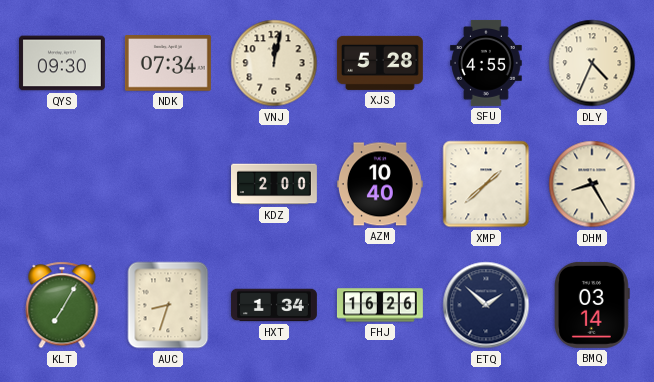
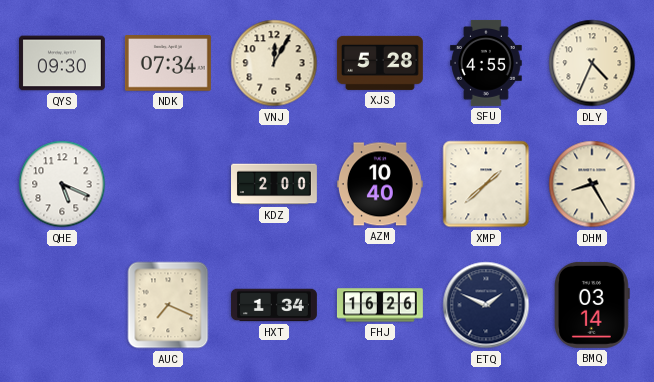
VNJ: 12:02 -> 12:05
QHE: none -> 5:19
KLT: 7:05 -> none
AUC: 8:33 -> 7:19
ETQ: 1:52 -> 1:49
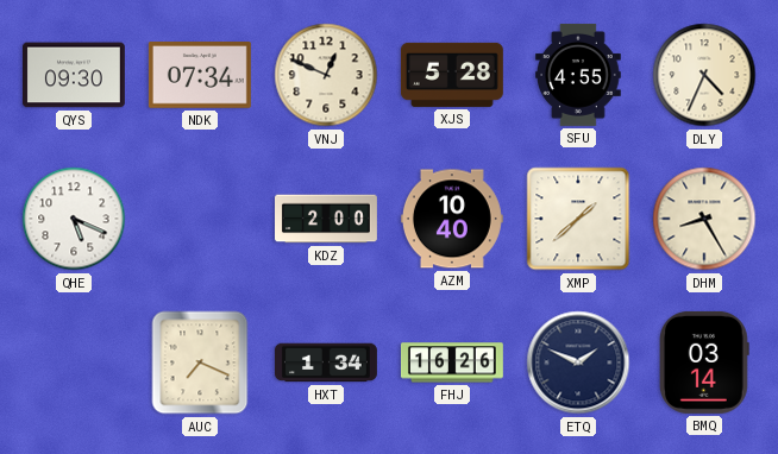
VNJ: 12:05 -> 12:49
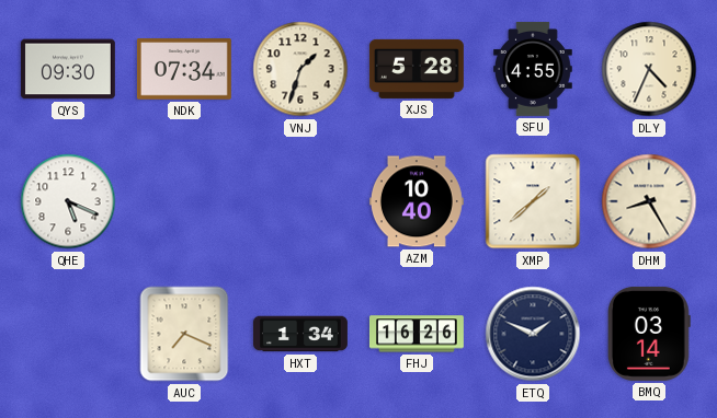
VNJ: 12:49 -> 1:33
KDZ: 2:00 -> none
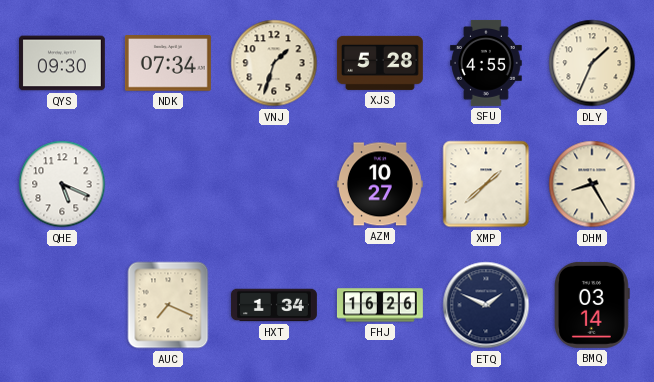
DLY: 4:34 -> 1:34
AZM: 10:40 -> 10:27
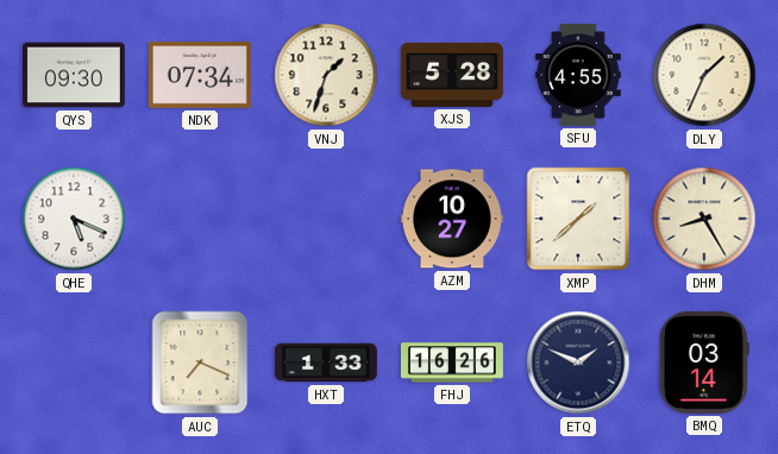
HXT: 1:34 -> 1:33
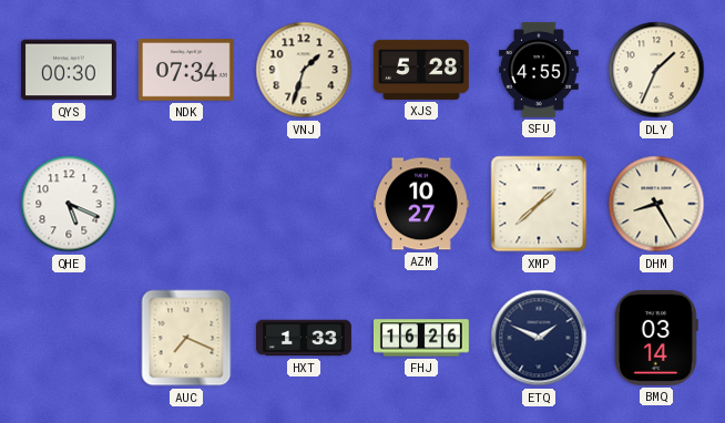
QYS: 09:30 -> 00:30
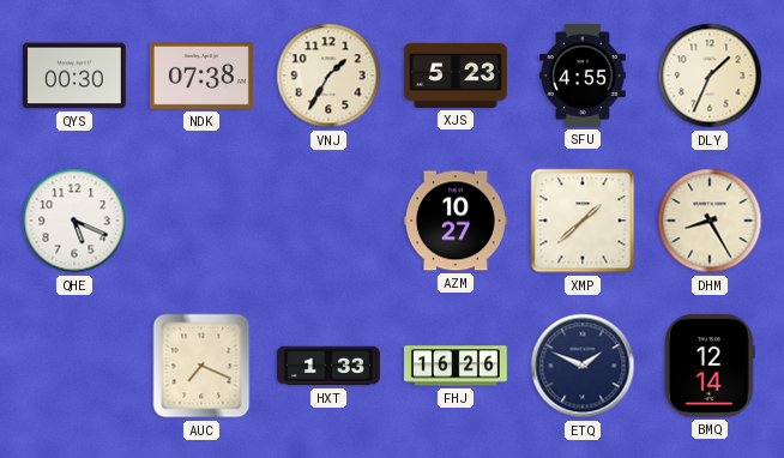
NDK: 07:34 -> 07:38
VNJ: 1:33 -> 1:35
XJS: 5:28 -> 5:23
BMQ: 03:14 -> 12:14
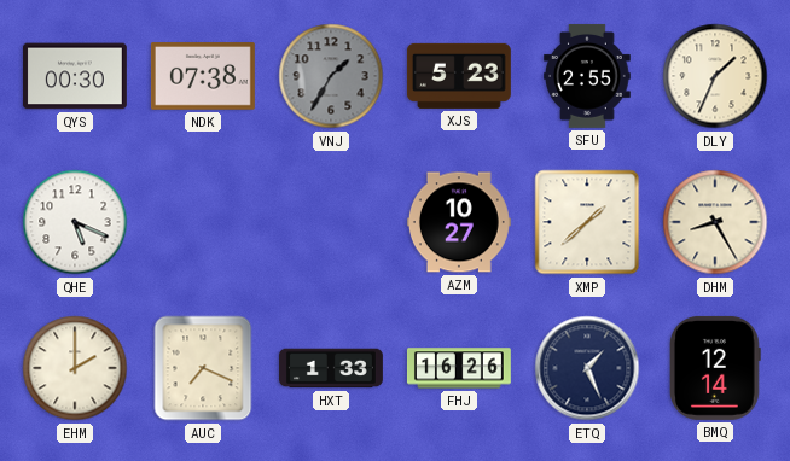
VNJ dial: cream -> grey
SFU: 4:55 -> 2:55
EHM: none -> 2:00
ETQ: 1:49 -> 1:26
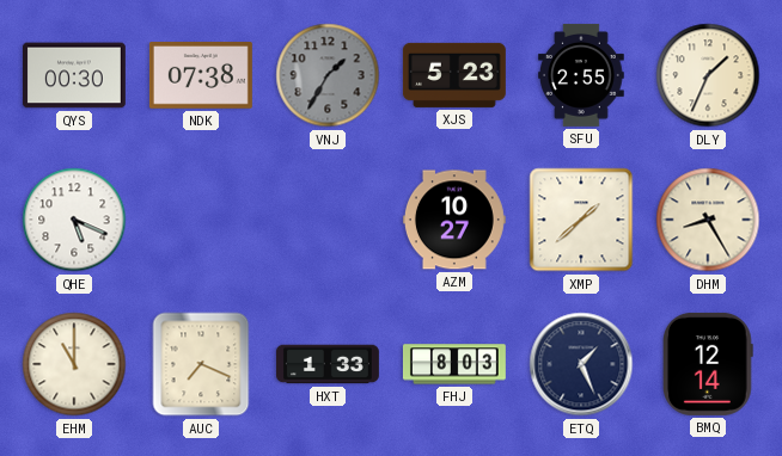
EHM: 2:00 -> 11:00
FHJ: 16:26 -> 8:03
